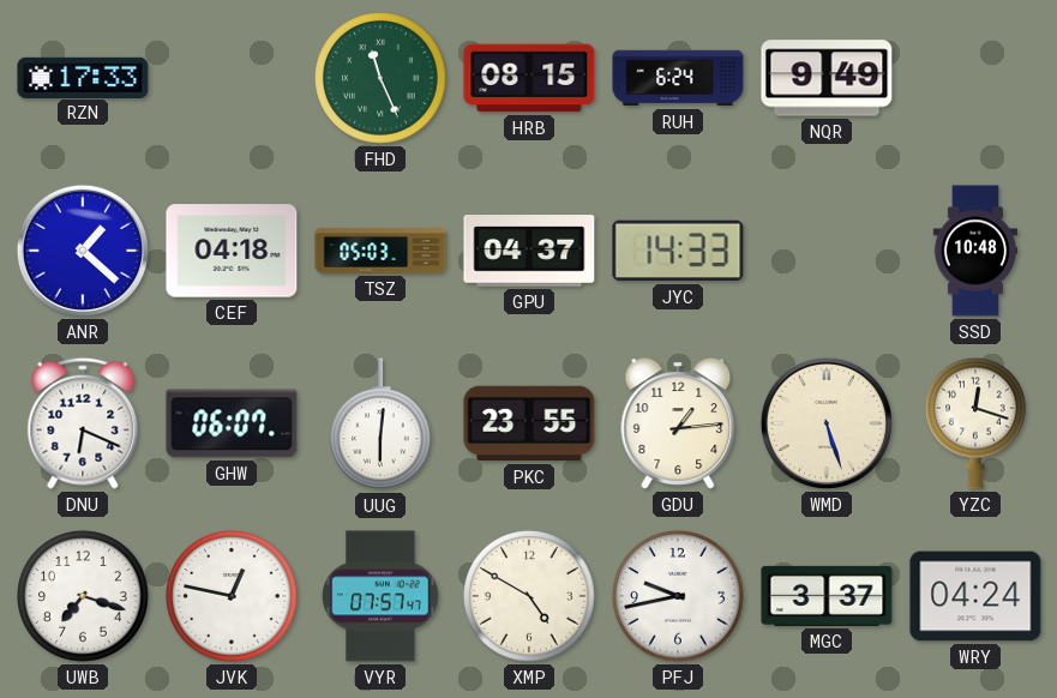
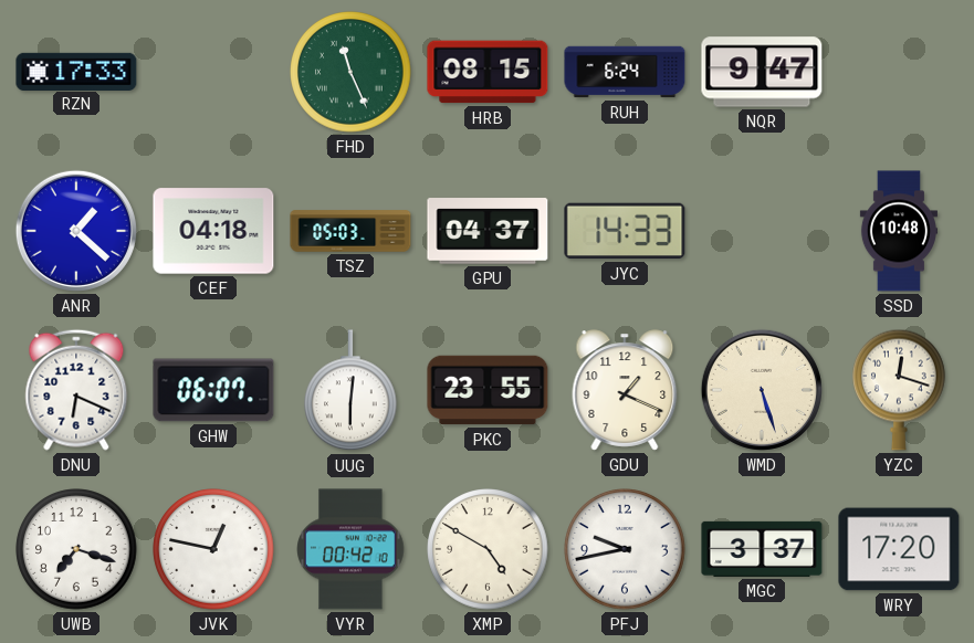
NQR: 9:49 -> 9:47
GDU: 1:14 -> 1:19
VYR: 07:57 -> 00:42
WRY: 04:24 -> 17:20
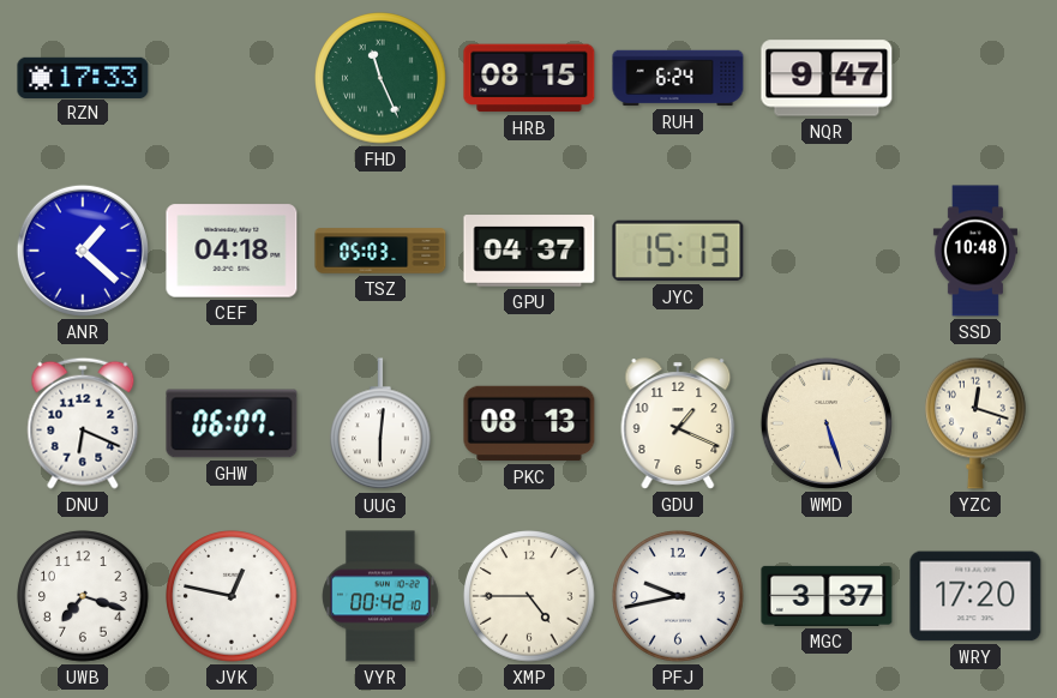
JYC: 14:33 -> 15:13
PKC: 23:55 -> 08:13
XMP: 4:50 -> 4:45
